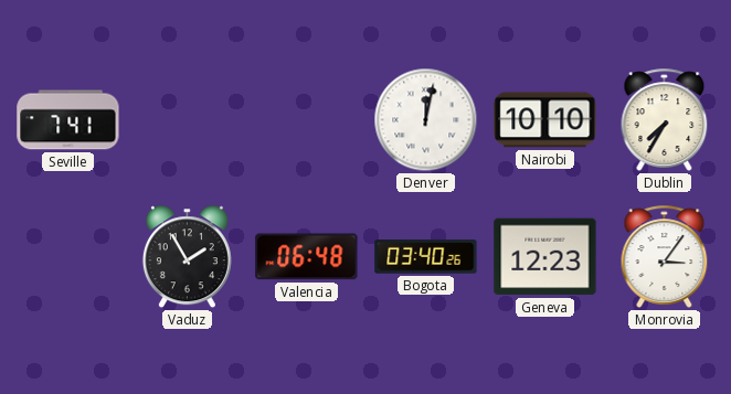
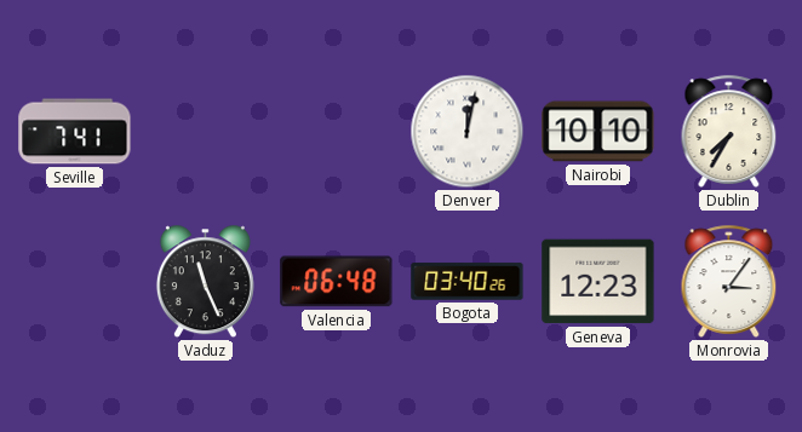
Vaduz: 1:55 -> 11:26
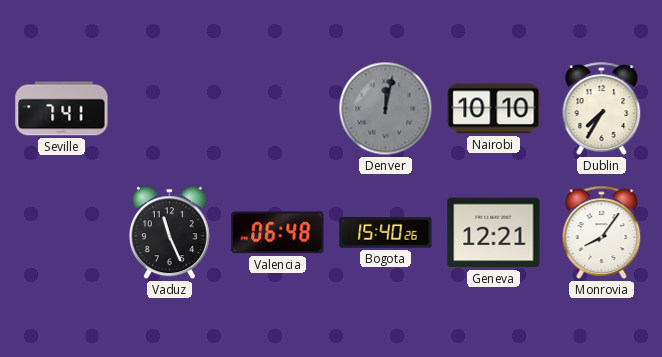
Denver dial: white -> grey
Bogota: 03:40 -> 15:40
Geneva: 12:23 -> 12:21
Monrovia: 3:06 -> 8:06
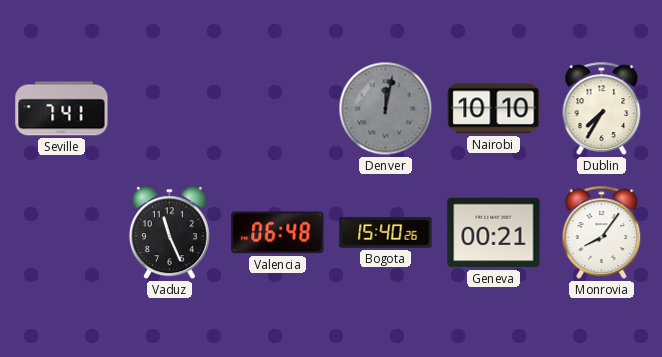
Geneva: 12:21 -> 00:21
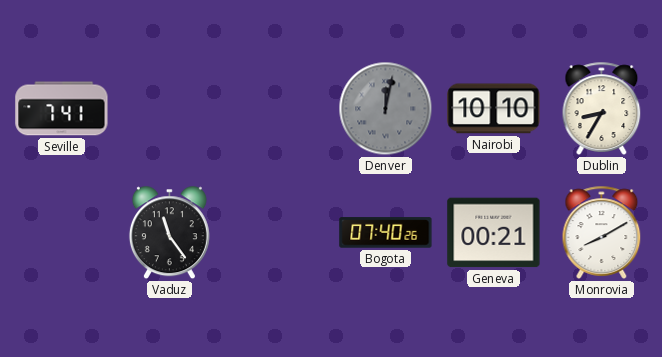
Dublin: 7:35 -> 8:35
Vaduz: 11:26 -> 11:24
Valencia: 06:48 -> none
Bogota: 15:40 -> 07:40
Monrovia: 8:06 -> 8:10
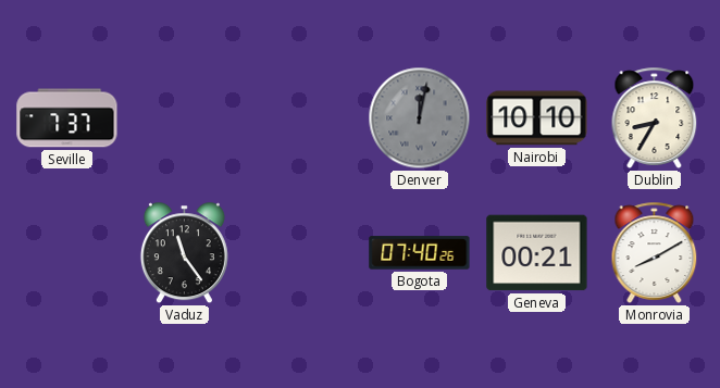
Seville: 7:41 -> 7:37
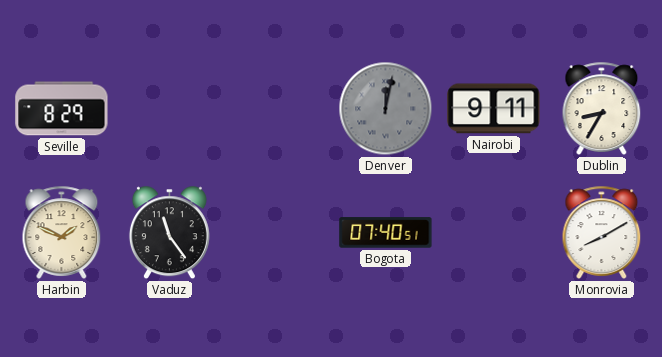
Seville: 7:37 -> 8:29
Nairobi: 10:10 -> 9:11
Harbin: none -> 1:49
Bogota: 07:40:26 -> 07:40:51
Geneva: 00:21 -> none
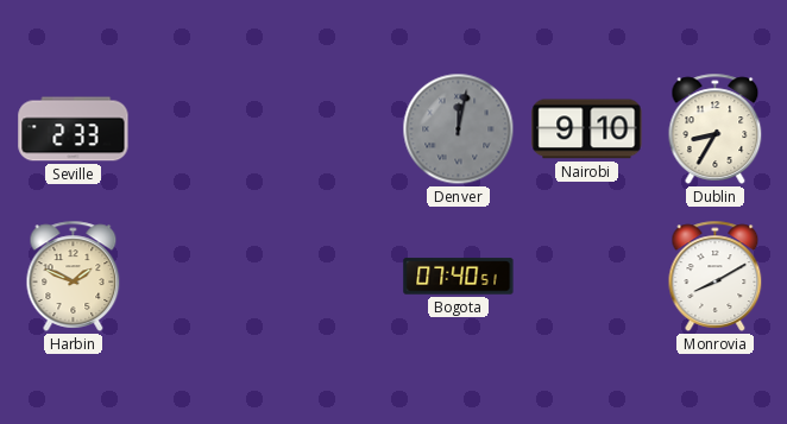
Seville: 8:29 -> 2:33
Nairobi: 9:11 -> 9:10
Vaduz: 11:24 -> none
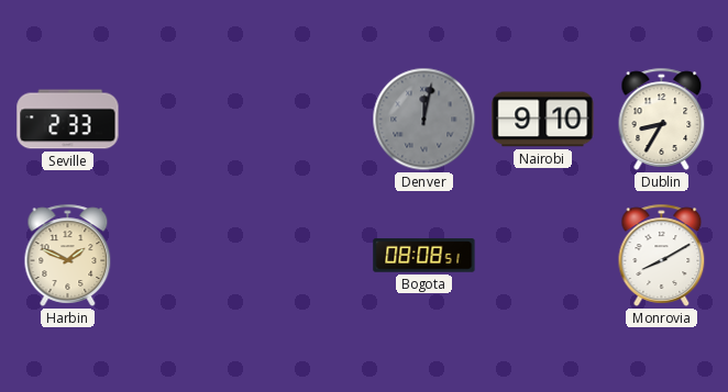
Bogota: 07:40 -> 08:08
